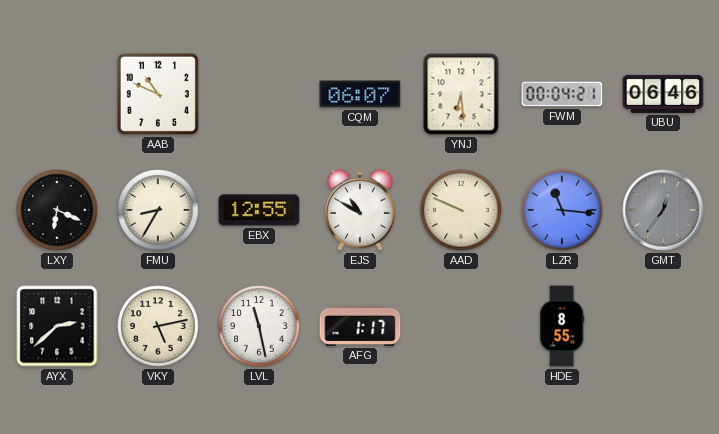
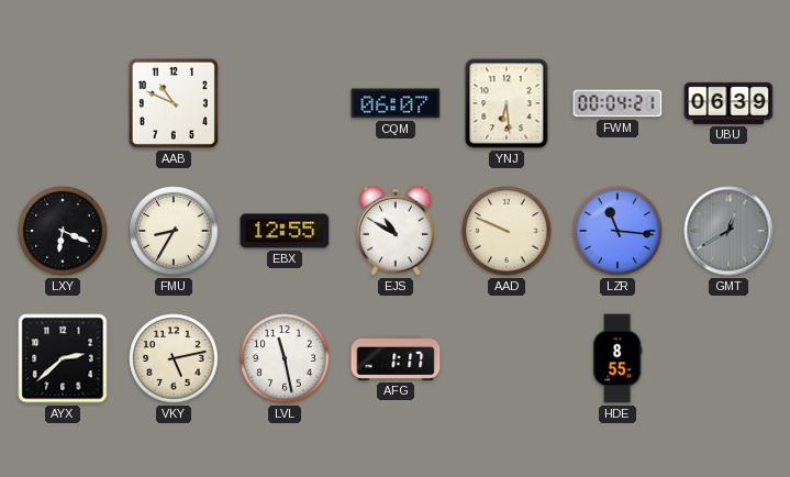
UBU: 06:46 -> 06:39
GMT: 12:36 -> 12:40
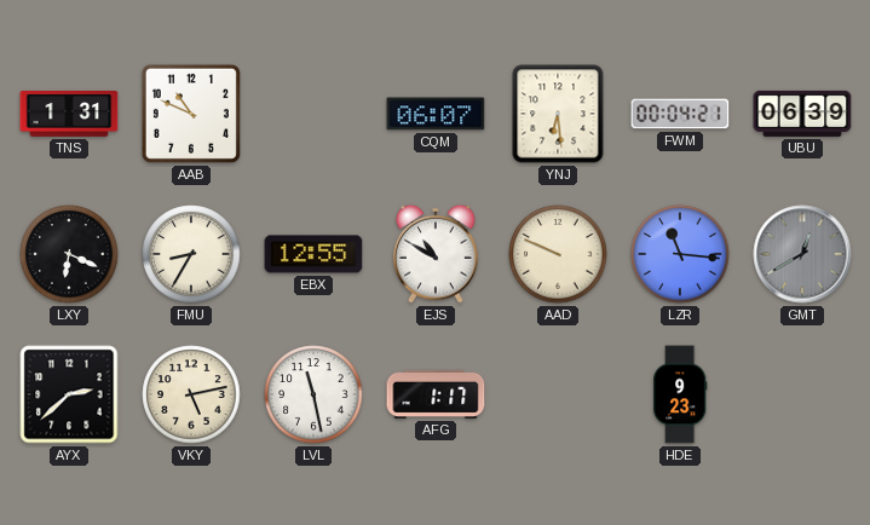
TNS: none -> 1:31
HDE: 8:55 -> 9:23
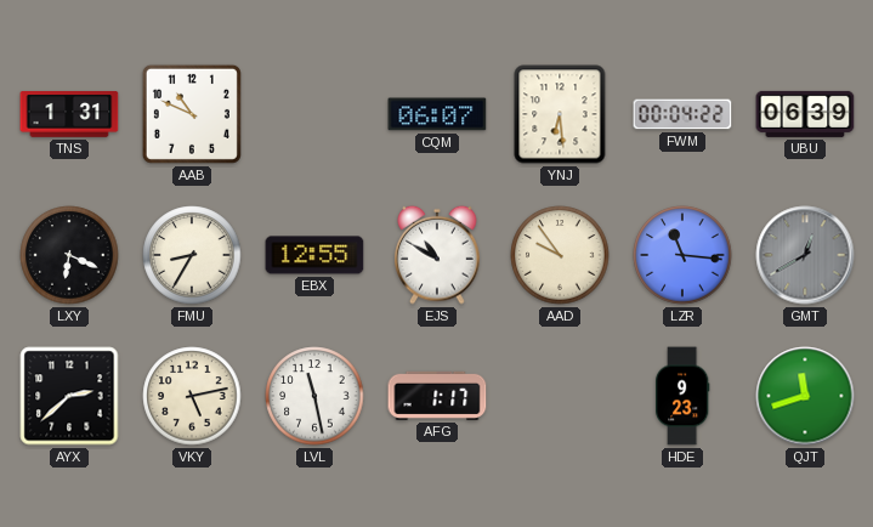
FWM: 00:04:21 -> 00:04:22
AAD: 9:49 -> 9:54
QJT: none -> 11:42
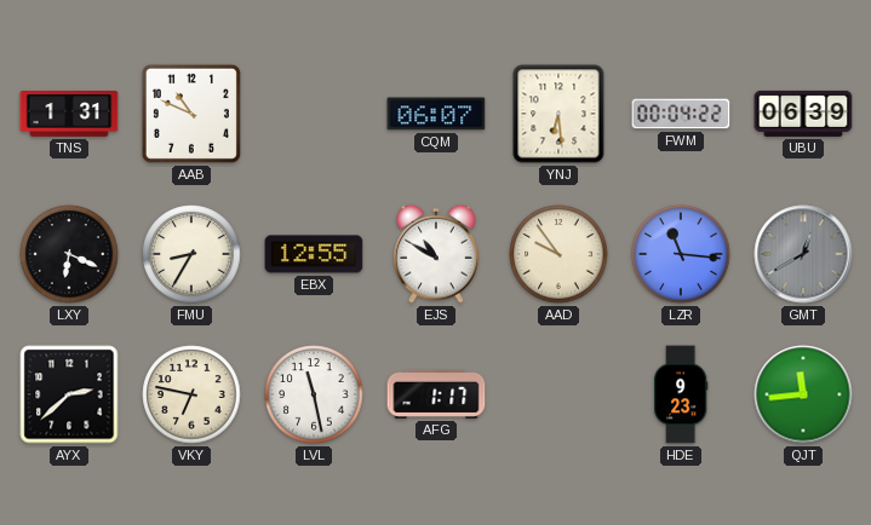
VKY: 5:13 -> 6:47
QJT: 11:42 -> 11:44
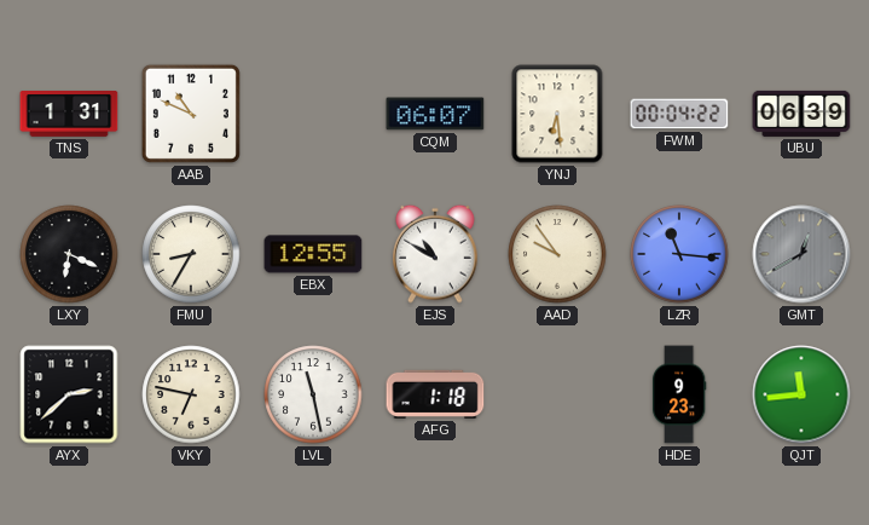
AFG: 1:17 -> 1:18
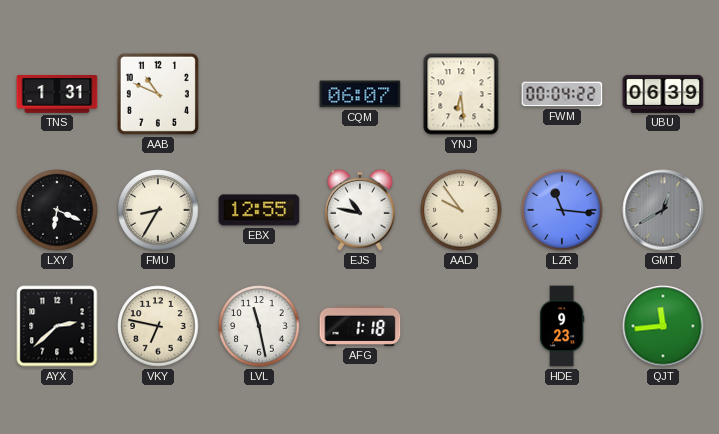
EJS: 10:50 -> 10:47
